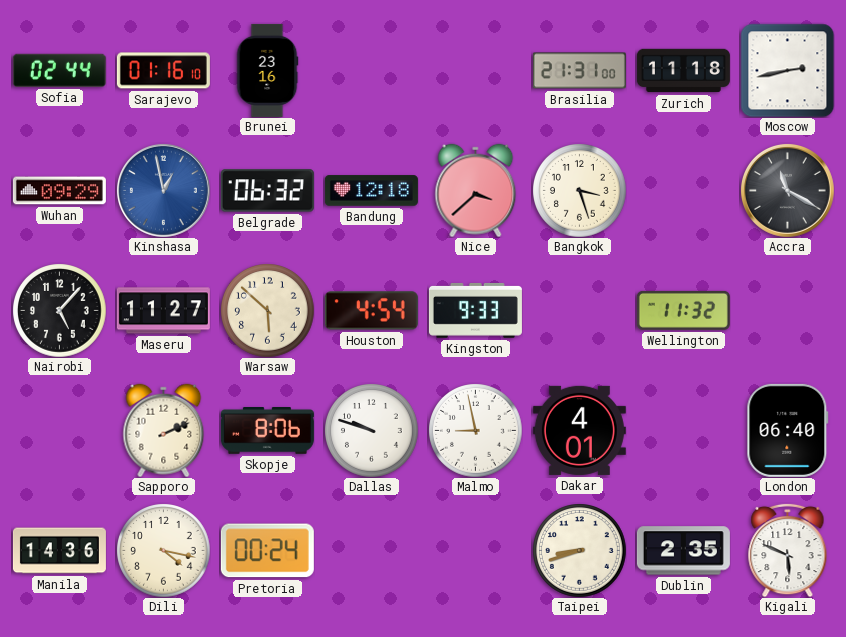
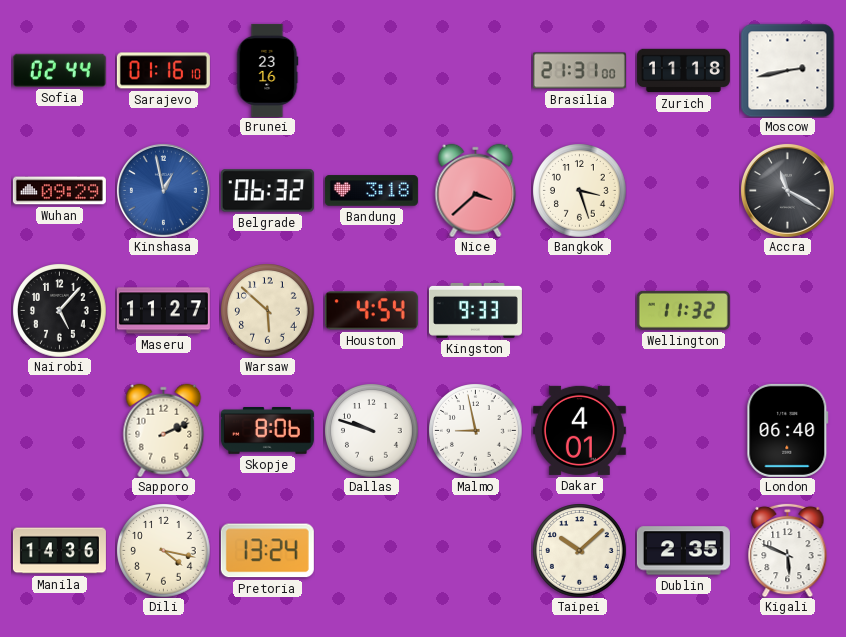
Bandung: 12:18 -> 3:18
Pretoria: 00:24 -> 13:24
Taipei: 8:42 -> 10:08
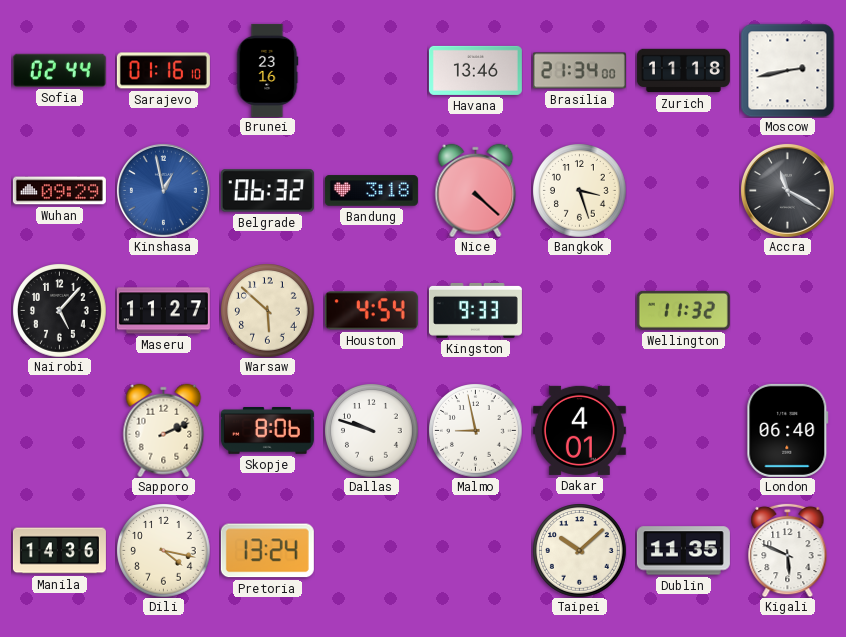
Havana: none -> 13:46
Brasilia: 21:31 -> 21:34
Nice: 3:38 -> 4:22
Dublin: 2:35 -> 11:35
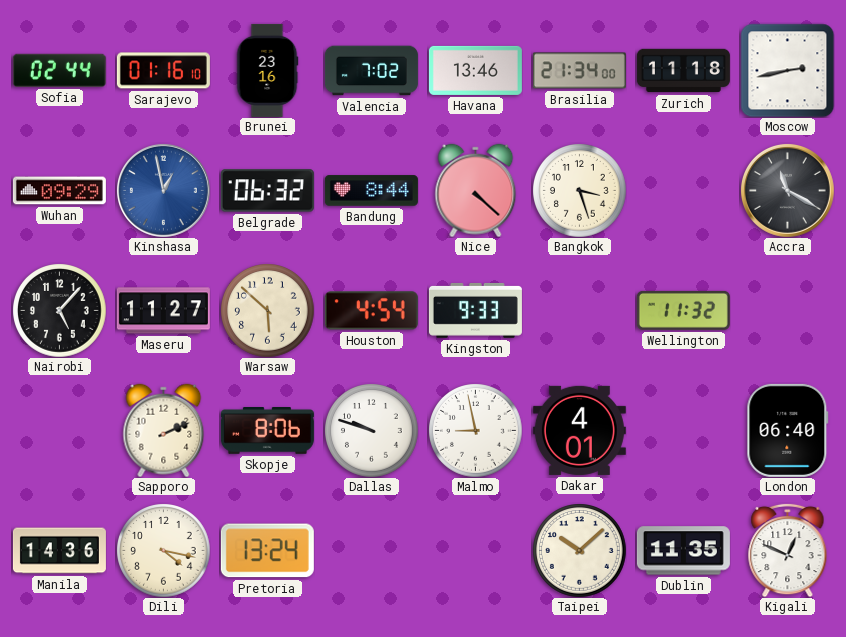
Valencia: none -> 7:02
Bandung: 3:18 -> 8:44
Kigali: 5:49 -> 12:49
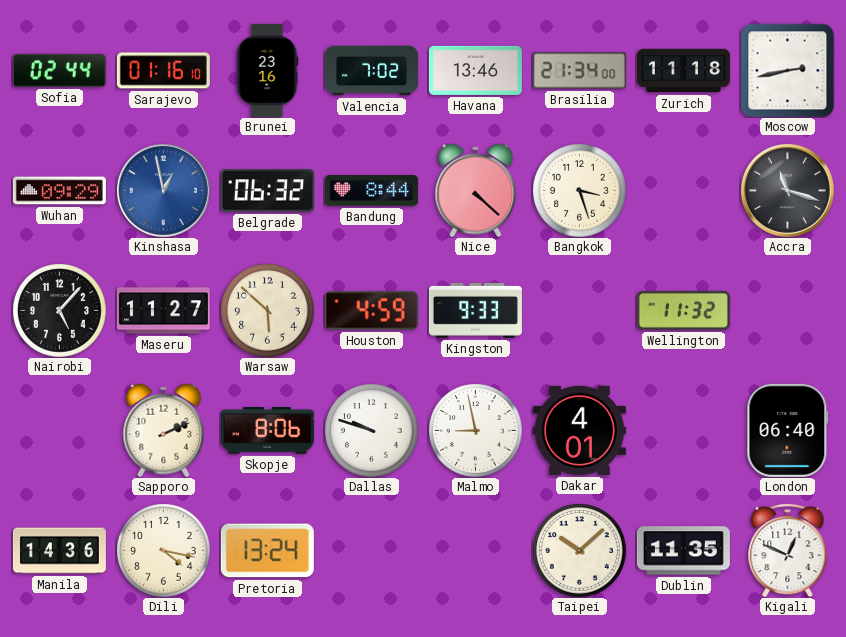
Accra: 11:20 -> 11:18
Houston: 4:54 -> 4:59
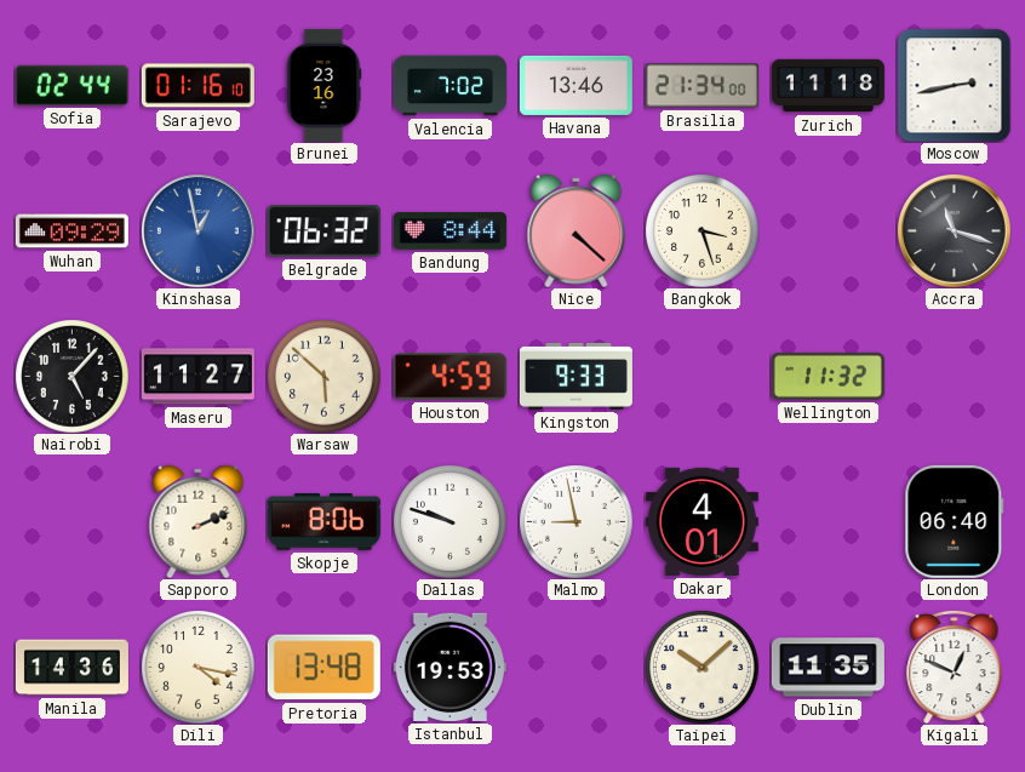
Pretoria: 13:24 -> 13:48
Istanbul: none -> 19:53
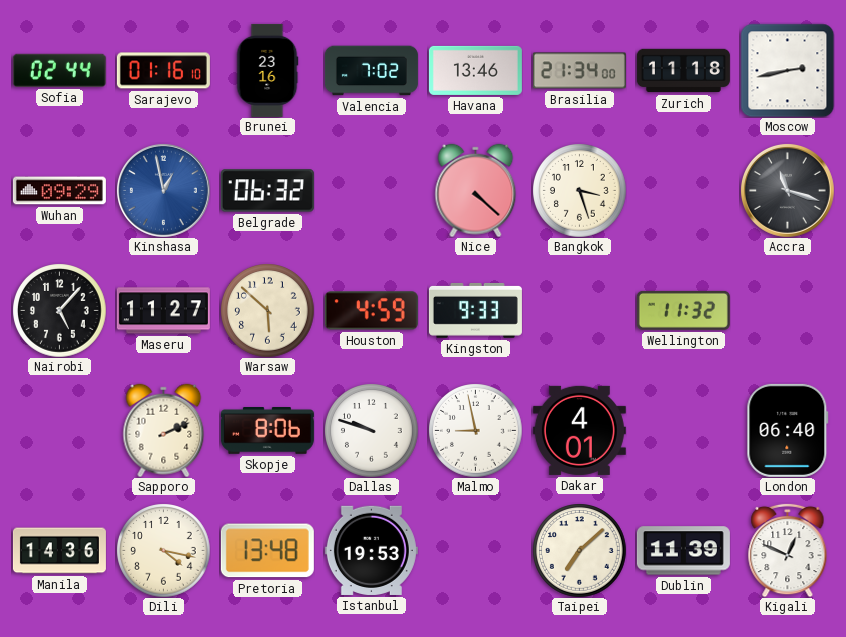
Bandung: 8:44 -> none
Taipei: 10:08 -> 7:08
Dublin: 11:35 -> 11:39
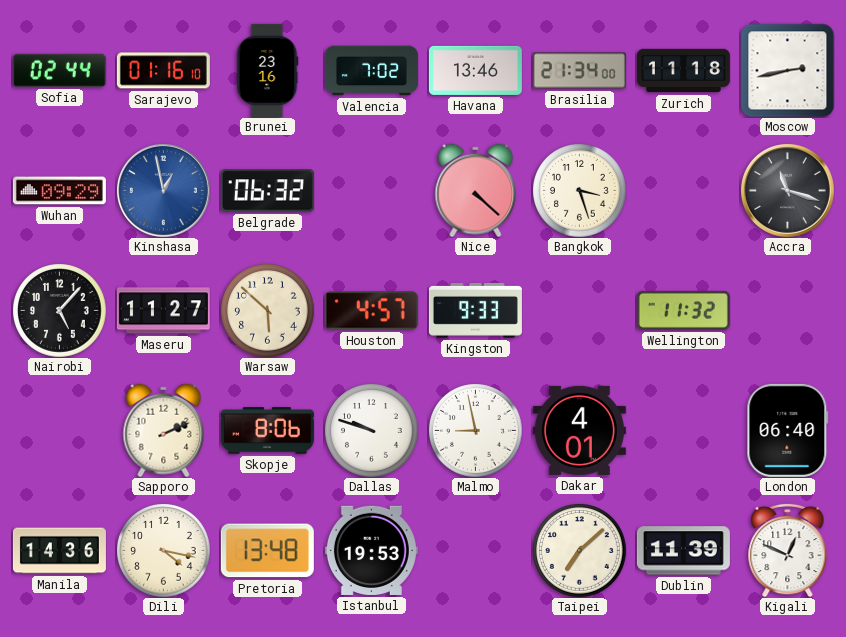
Houston: 4:59 -> 4:57
